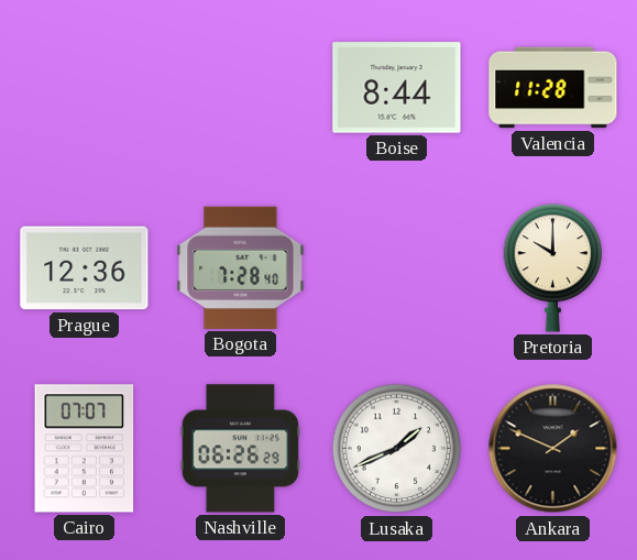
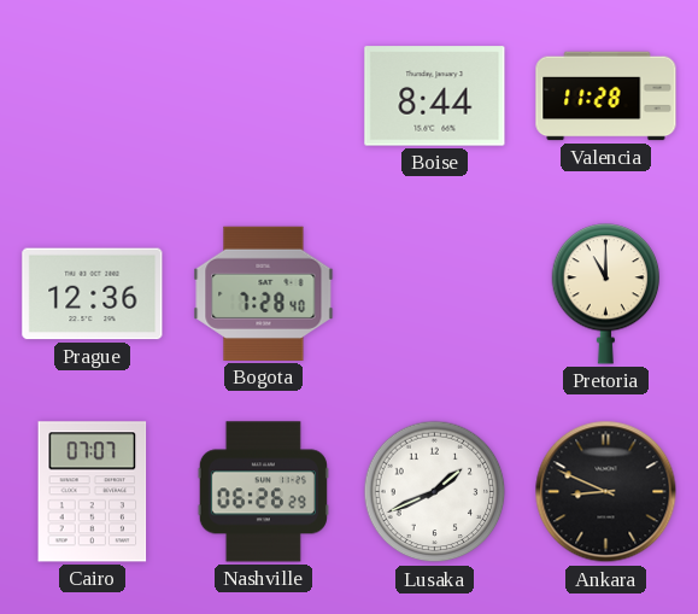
Pretoria: 10:00 -> 11:00
Ankara: 1:49 -> 8:49
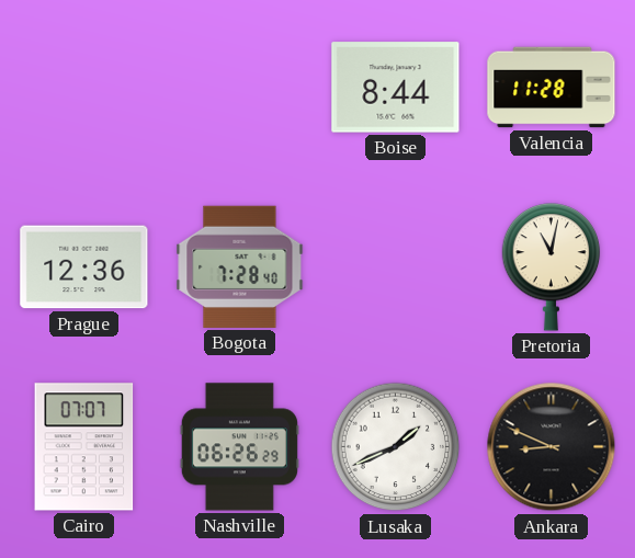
Pretoria: 11:00 -> 11:02
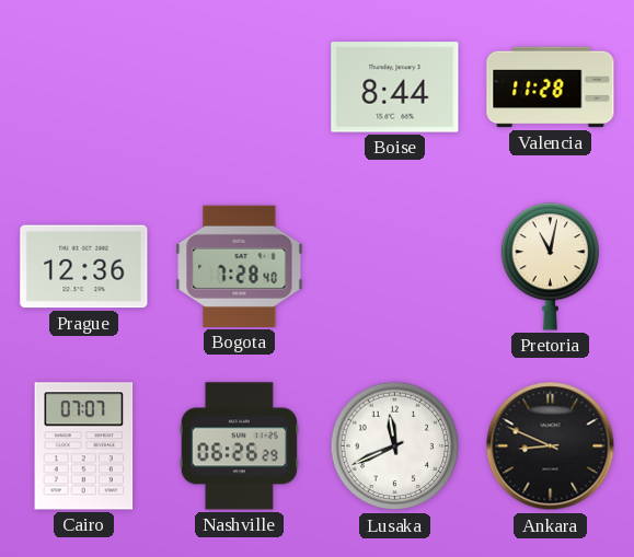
Lusaka: 1:41 -> 11:41
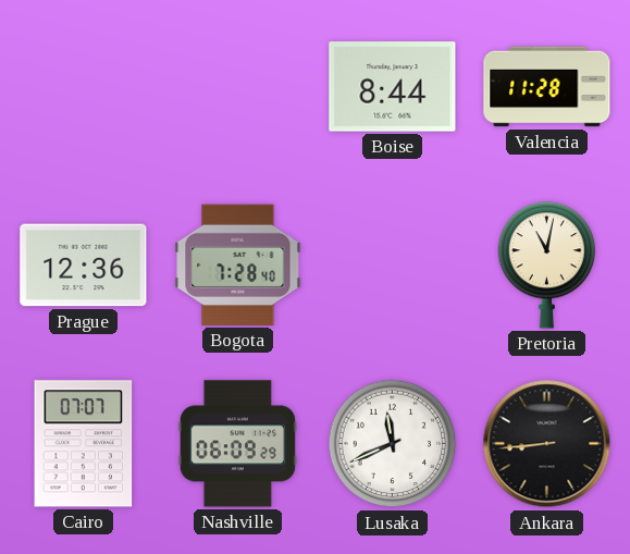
Nashville: 06:26 -> 06:09
Ankara: 8:49 -> 8:44
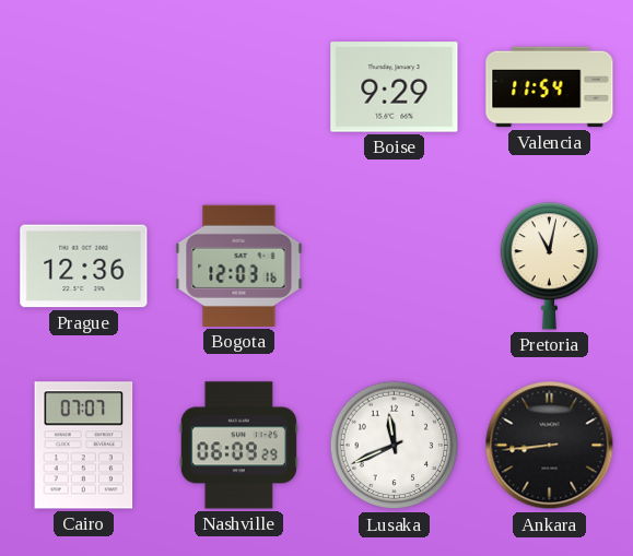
Boise: 8:44 -> 9:29
Valencia: 11:28 -> 11:54
Bogota: 7:28 -> 12:03
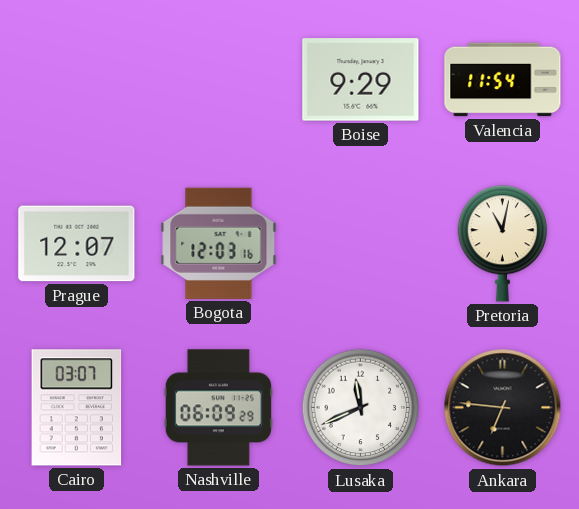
Prague: 12:36 -> 12:07
Cairo: 07:07 -> 03:07
Ankara: 8:44 -> 6:46
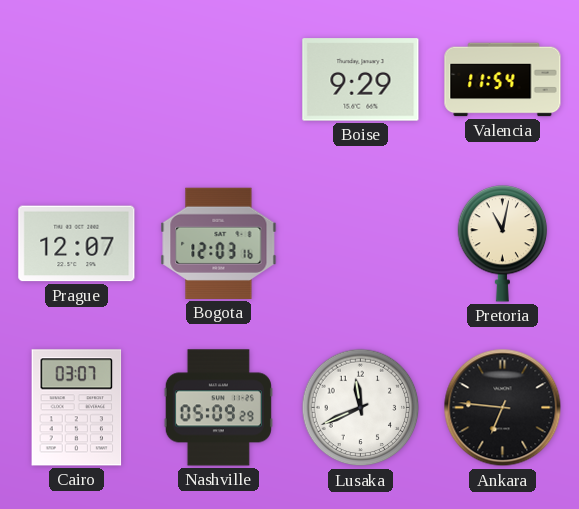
Nashville: 06:09 -> 05:09
